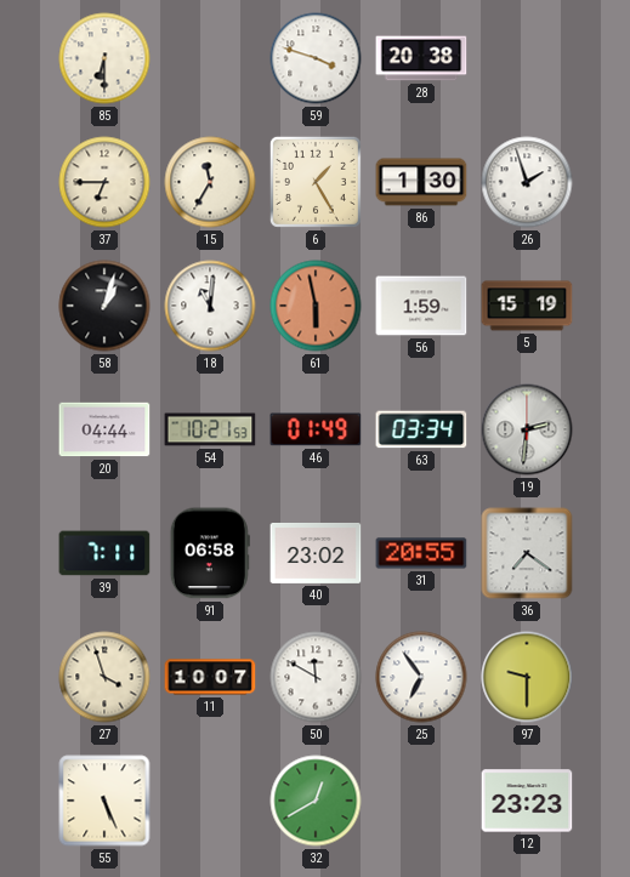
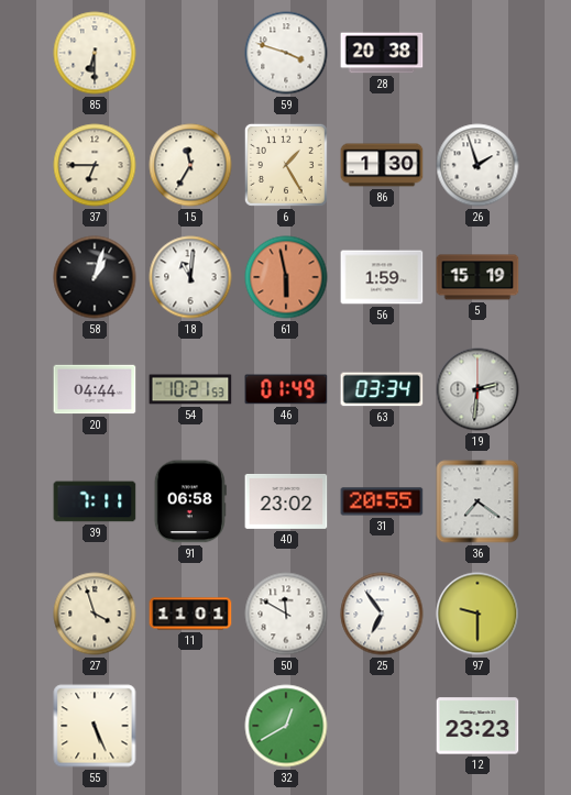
11: 10:07 -> 11:01
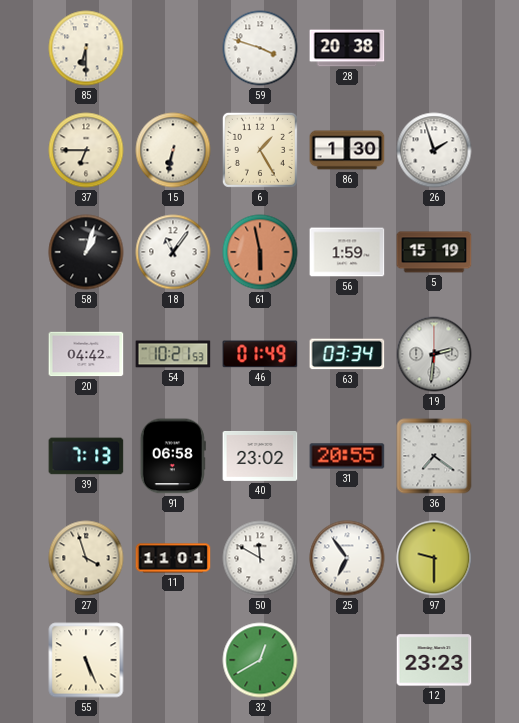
15: 11:35 -> 6:32
18: 11:01 -> 11:06
20: 04:44 -> 04:42
39: 7:11 -> 7:13
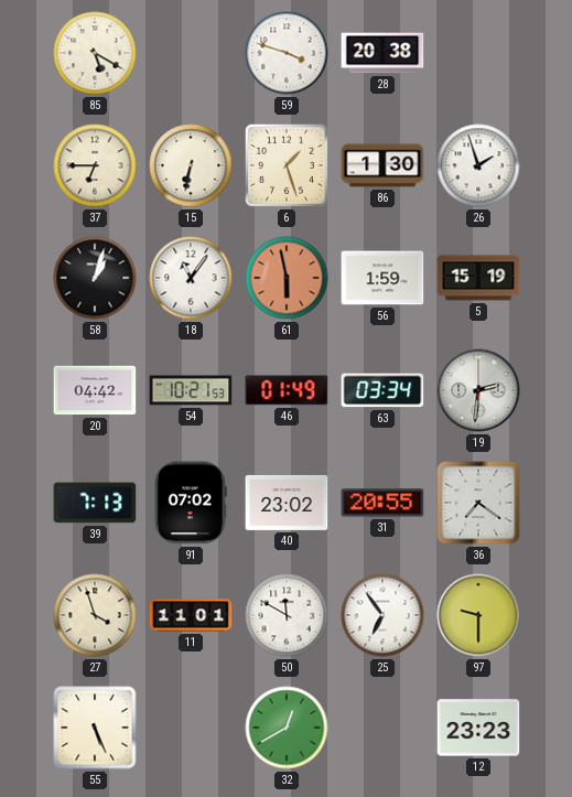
85: 6:30 -> 5:20
6: 1:25 -> 1:27
91: 06:58 -> 07:02
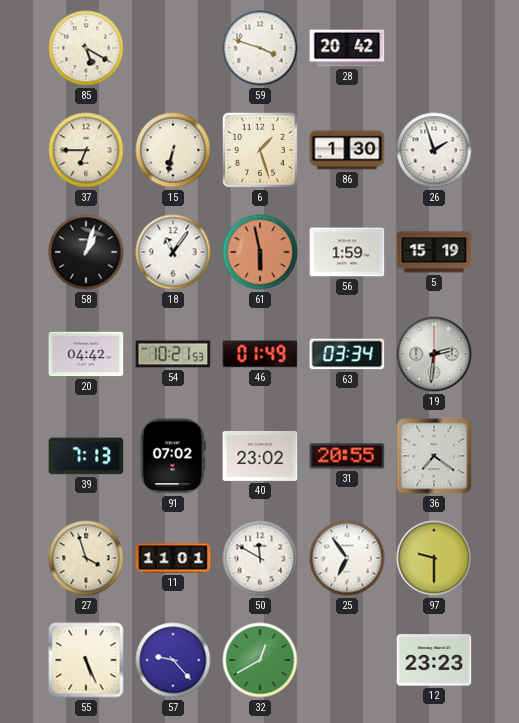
28: 20:38 -> 20:42
57: none -> 9:23
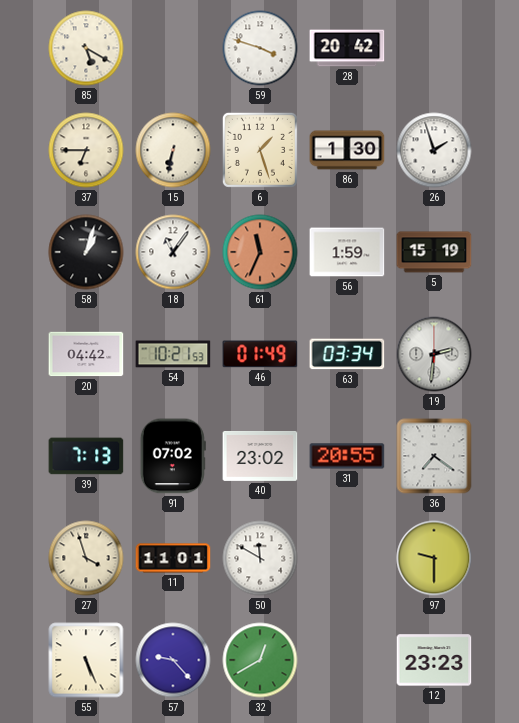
61: 5:58 -> 11:34
25: 6:54 -> none
